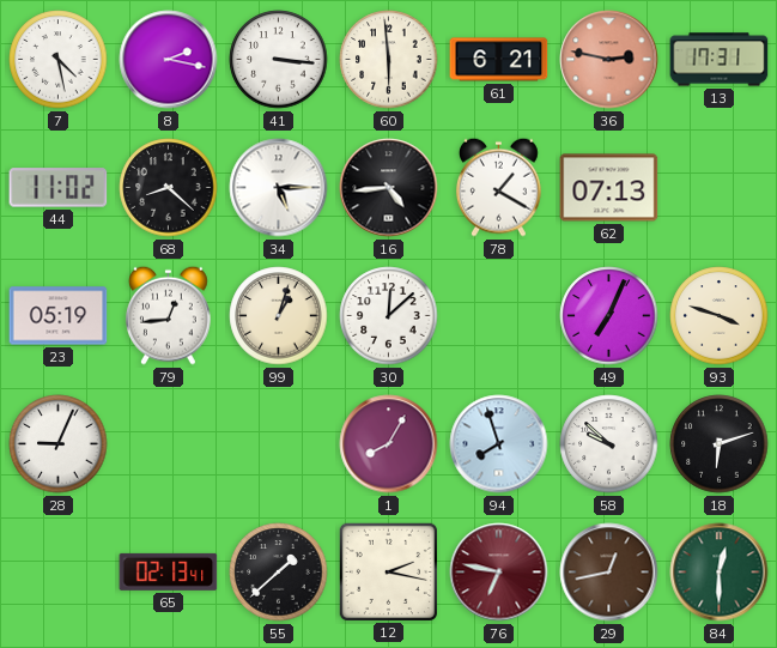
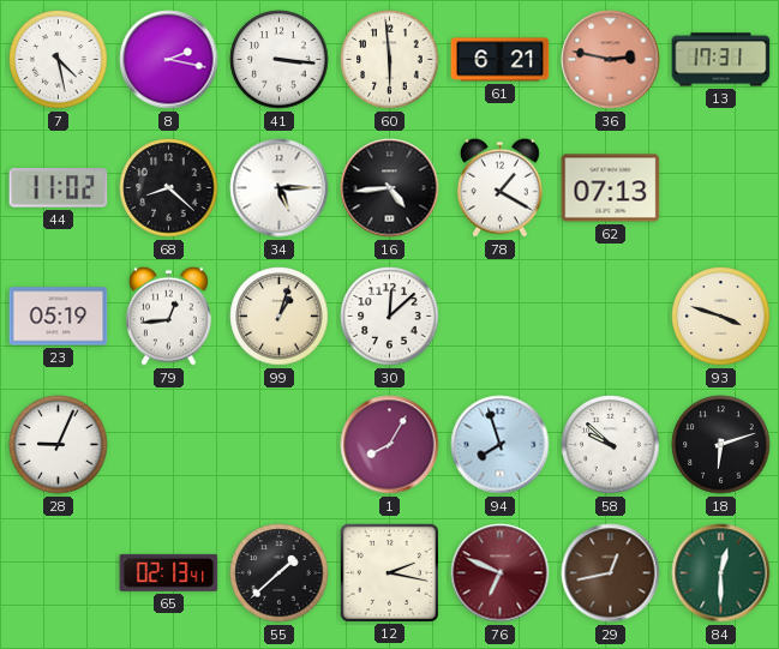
49: 7:04 -> none
76: 6:47 -> 6:49
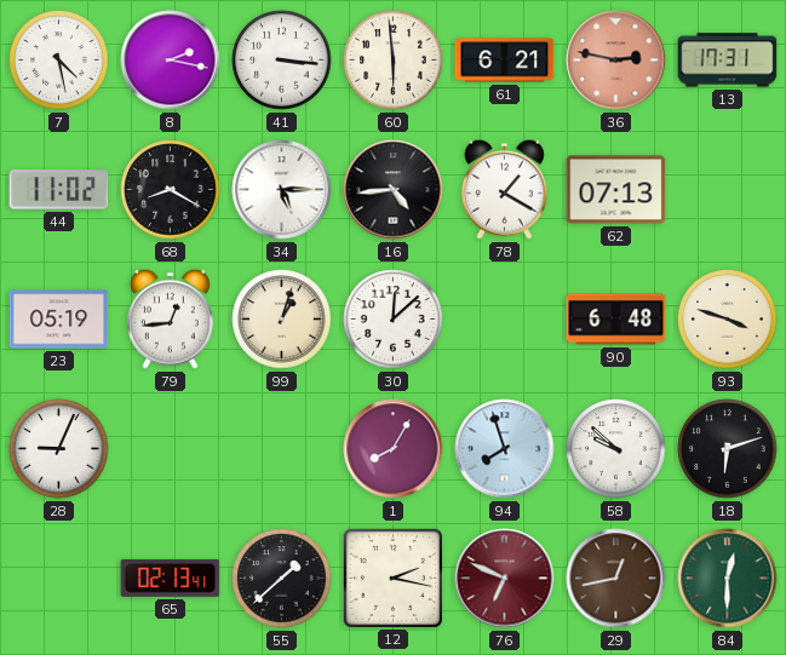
68: 8:22 -> 8:20
90: none -> 6:48
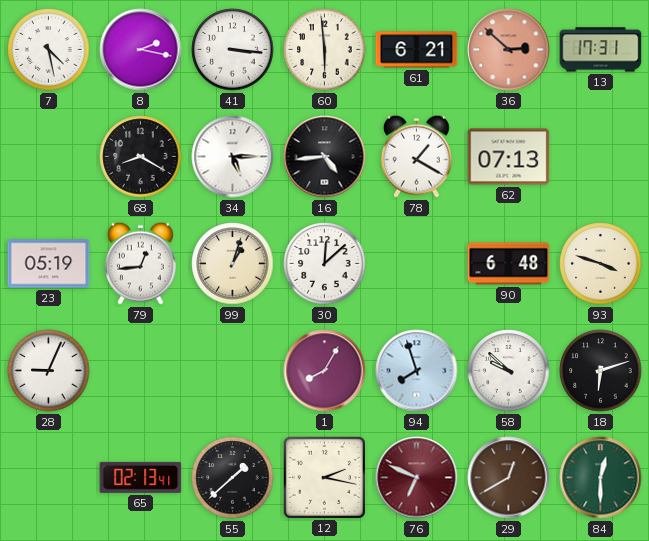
36: 2:47 -> 2:52
44: 11:02 -> none
29: 12:43 -> 12:40
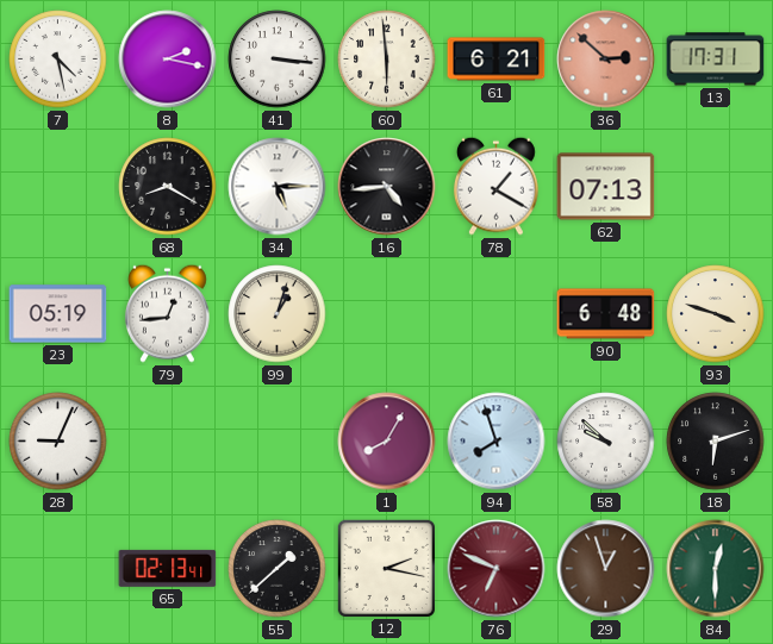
30: 12:08 -> none
29: 12:40 -> 12:57
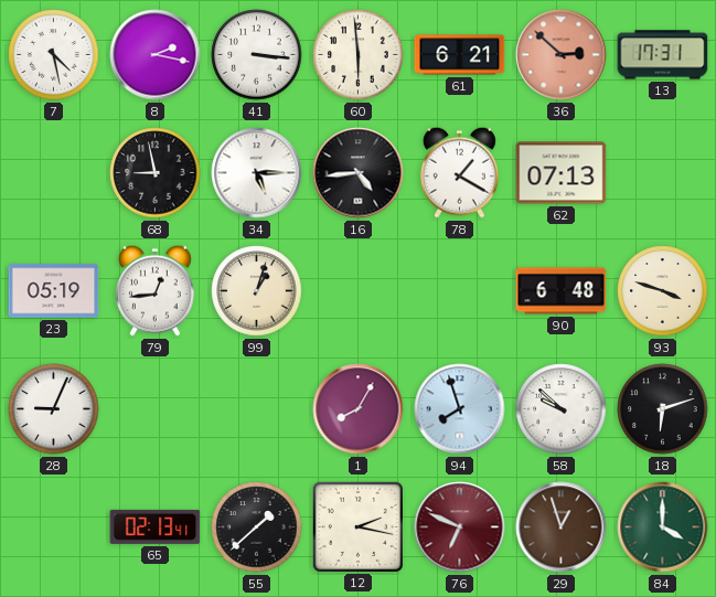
68: 8:20 -> 8:58
84: 12:30 -> 4:00
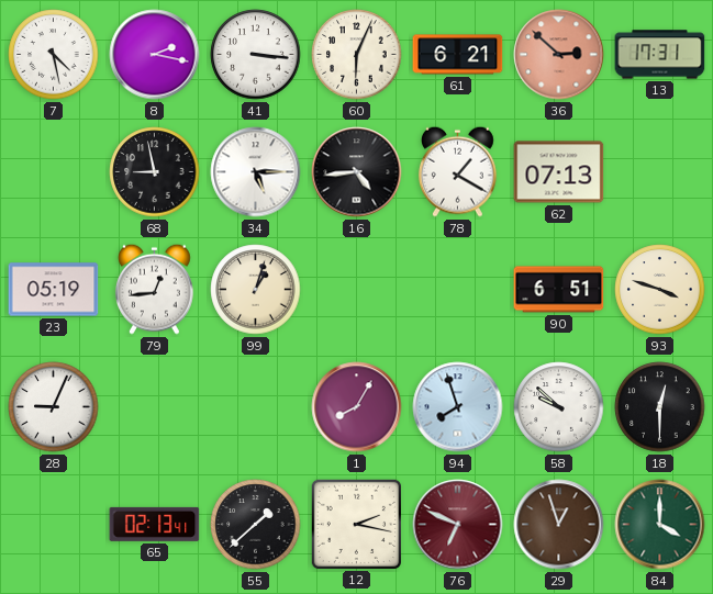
60: 5:59 -> 6:04
90: 6:48 -> 6:51
18: 6:12 -> 12:30
